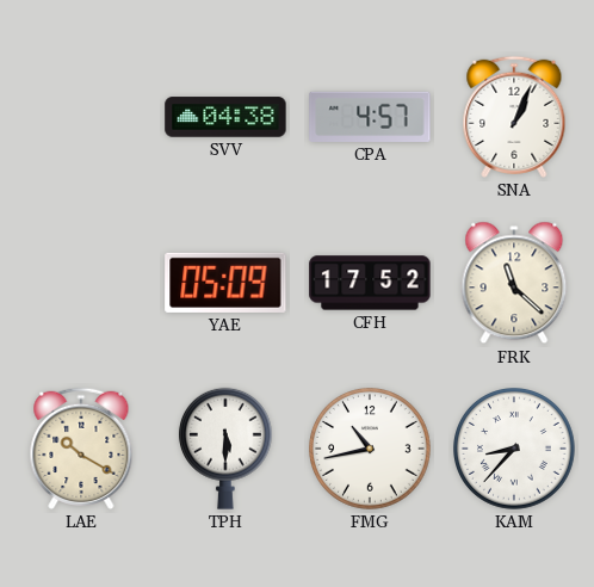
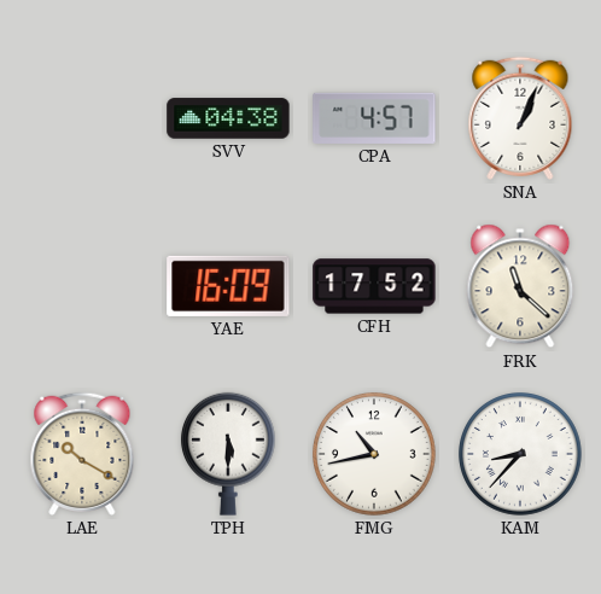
YAE: 05:09 -> 16:09
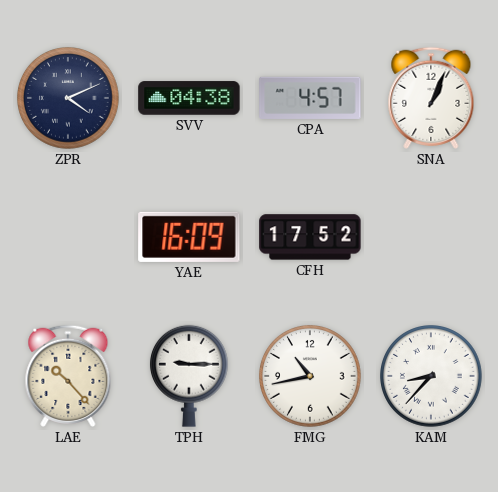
ZPR: none -> 4:11
FRK: 11:22 -> none
LAE: 10:20 -> 10:23
TPH: 5:30 -> 9:15
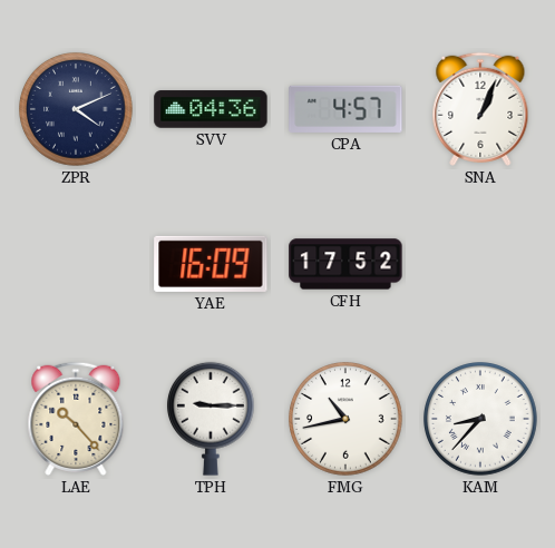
SVV: 04:38 -> 04:36
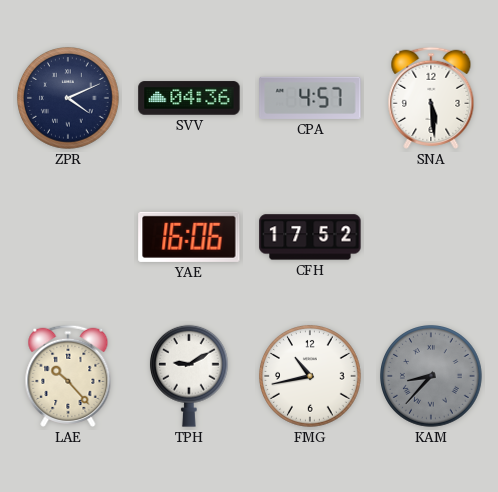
SNA: 1:04 -> 5:29
YAE: 16:09 -> 16:06
TPH: 9:15 -> 9:10
KAM dial: white -> grey
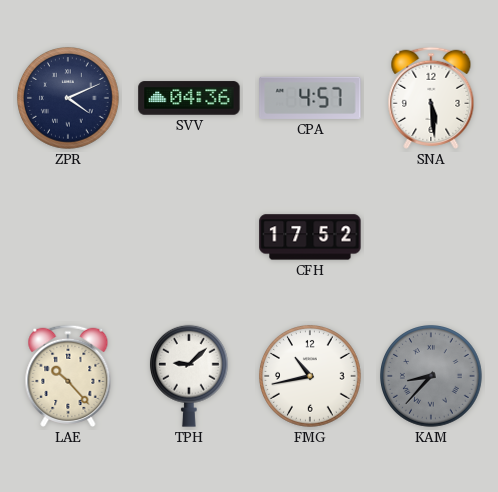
YAE: 16:06 -> none
TPH: 9:10 -> 9:08
